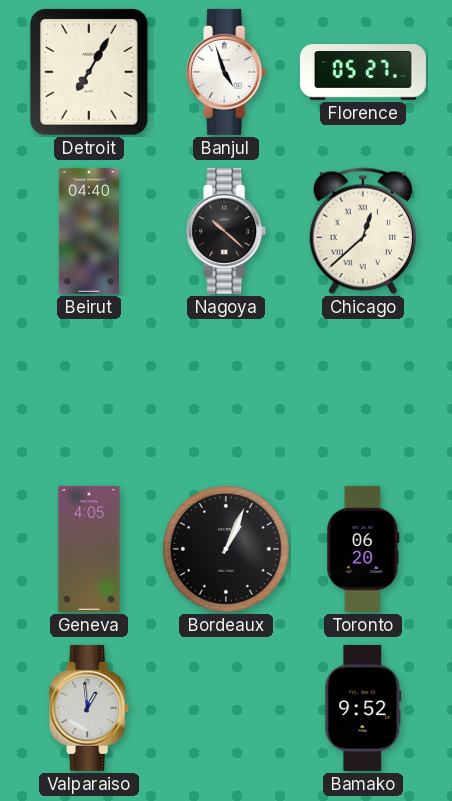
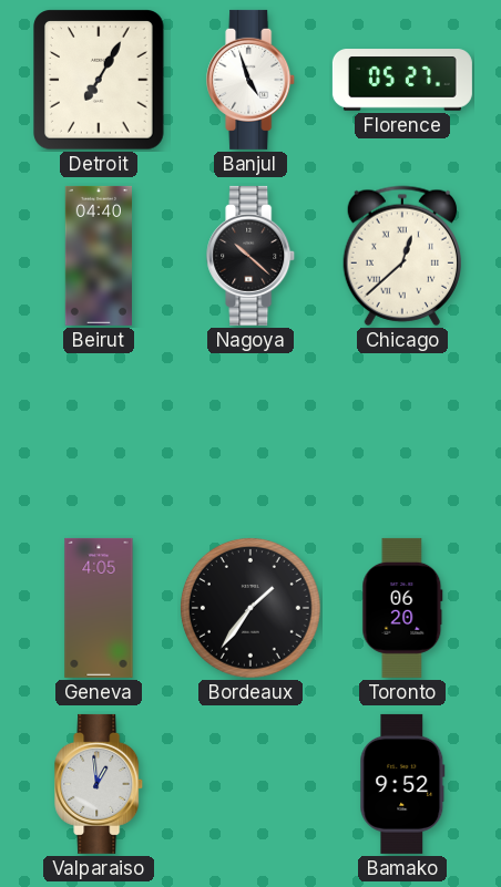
Bordeaux: 1:04 -> 1:36
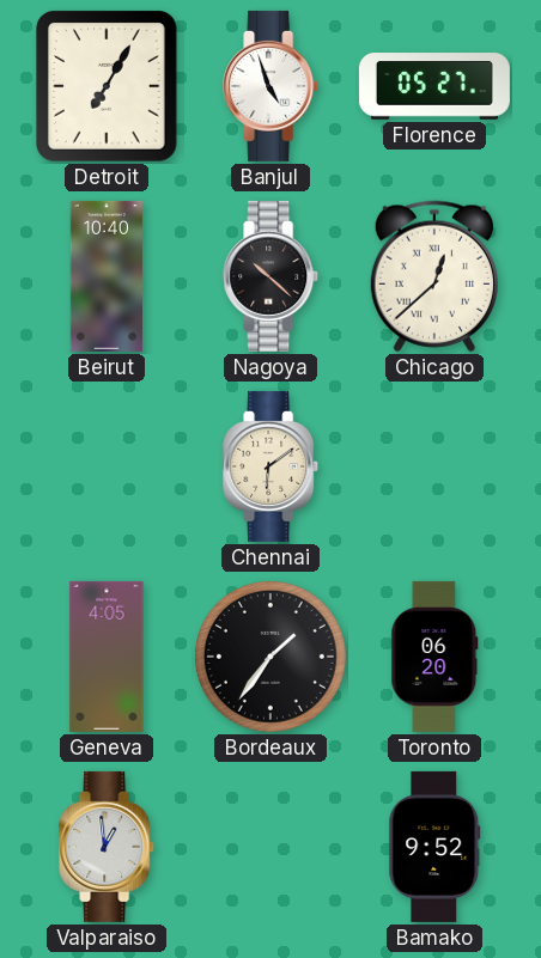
Beirut: 04:40 -> 10:40
Chennai: none -> 6:09
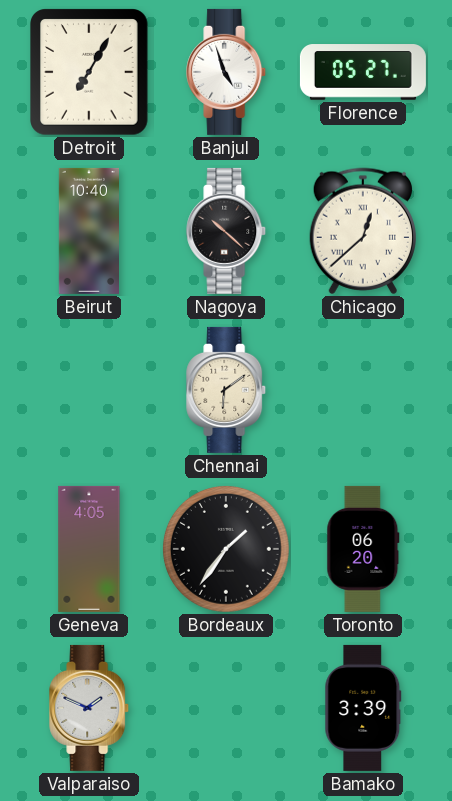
Valparaiso: 12:59 -> 1:49
Bamako: 9:52 -> 3:39
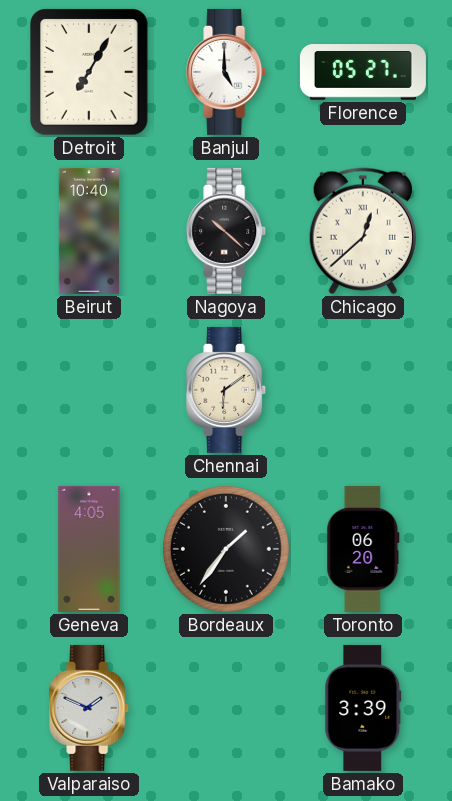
Banjul: 4:57 -> 5:00
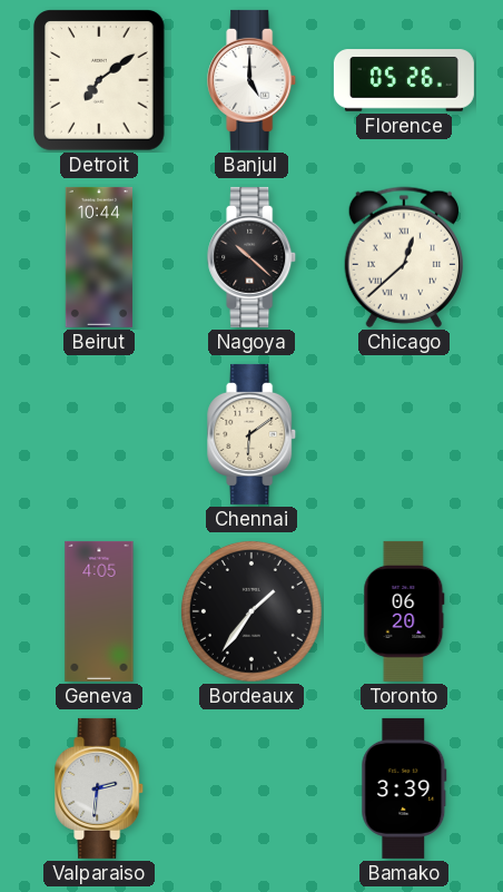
Detroit: 7:05 -> 7:09
Florence: 05:27 -> 05:26
Beirut: 10:40 -> 10:44
Valparaiso: 1:49 -> 2:31
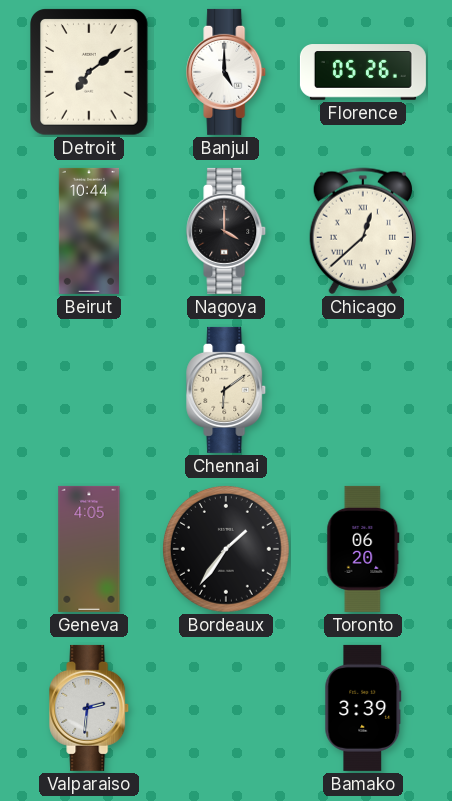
Nagoya: 10:22 -> 4:00
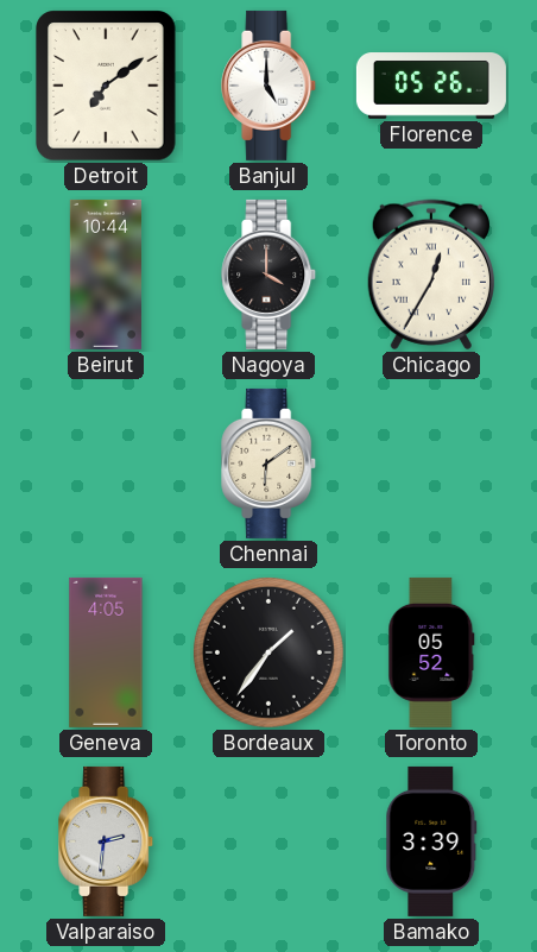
Chicago: 12:38 -> 12:35
Toronto: 06:20 -> 05:52
